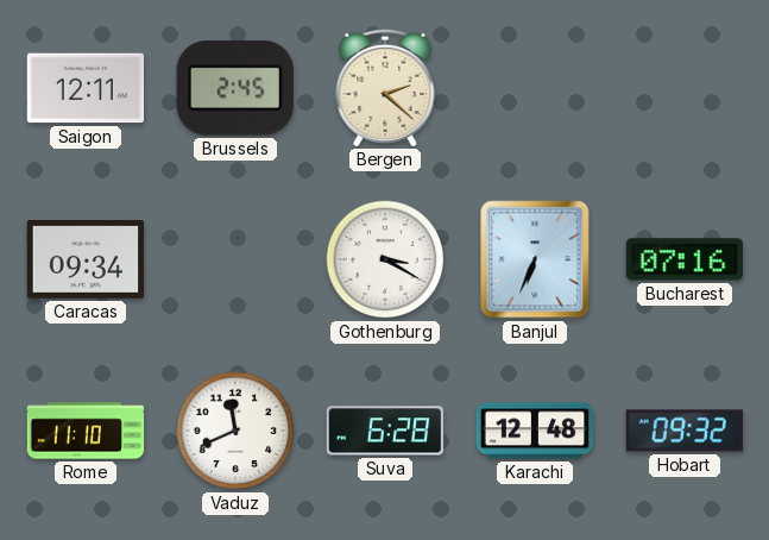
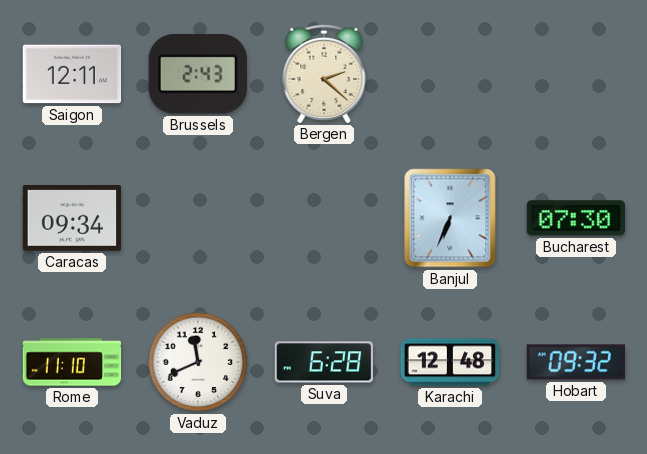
Brussels: 2:45 -> 2:43
Gothenburg: 3:20 -> none
Bucharest: 07:16 -> 07:30
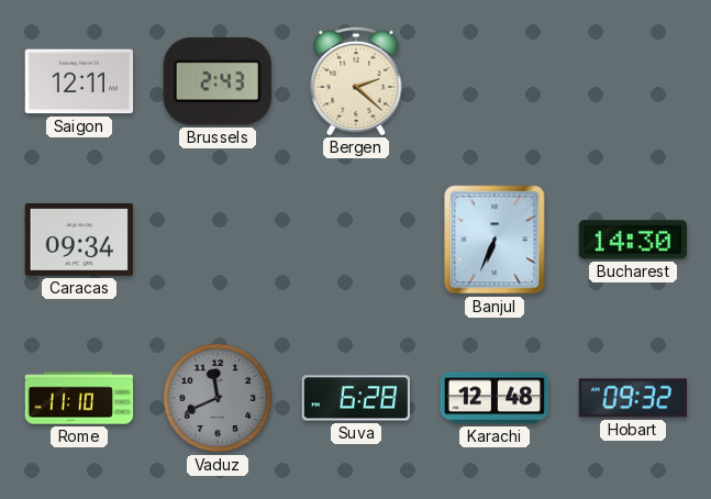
Bucharest: 07:30 -> 14:30
Vaduz dial: white -> grey
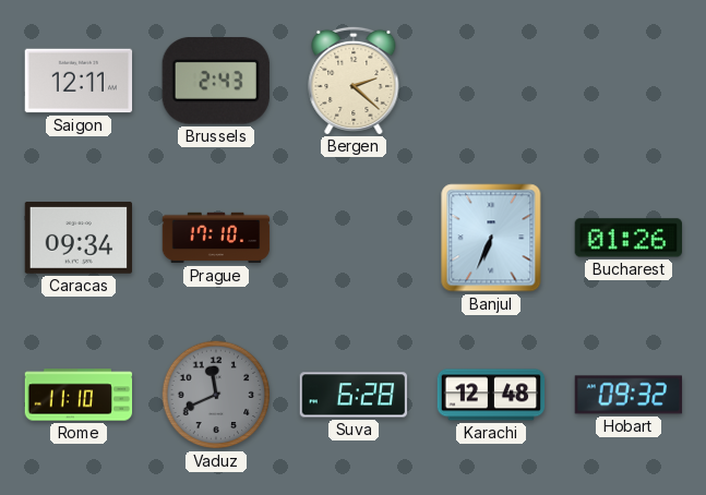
Prague: none -> 17:10
Bucharest: 14:30 -> 01:26
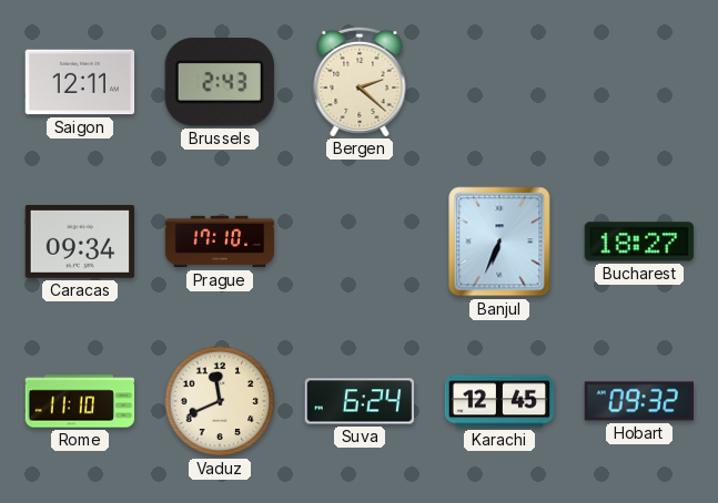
Bucharest: 01:26 -> 18:27
Vaduz dial: grey -> cream
Suva: 6:28 -> 6:24
Karachi: 12:48 -> 12:45
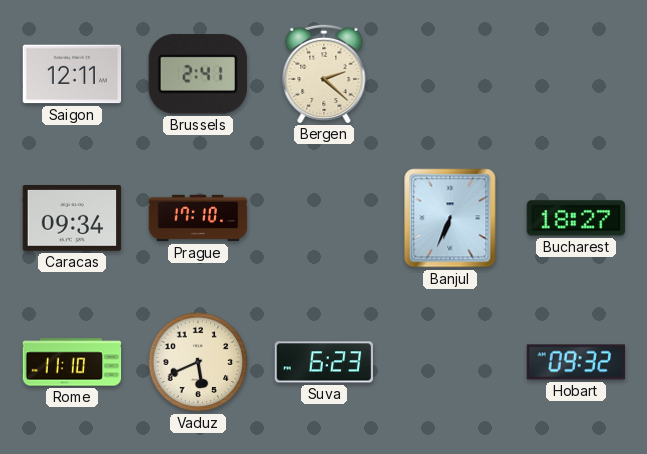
Brussels: 2:43 -> 2:41
Vaduz: 11:41 -> 5:41
Suva: 6:24 -> 6:23
Karachi: 12:45 -> none
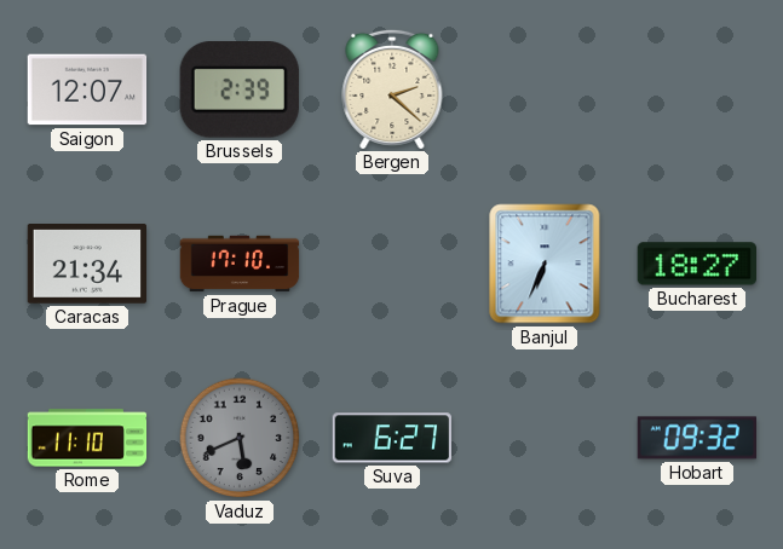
Saigon: 12:11 -> 12:07
Brussels: 2:41 -> 2:39
Caracas: 09:34 -> 21:34
Vaduz dial: cream -> grey
Suva: 6:23 -> 6:27
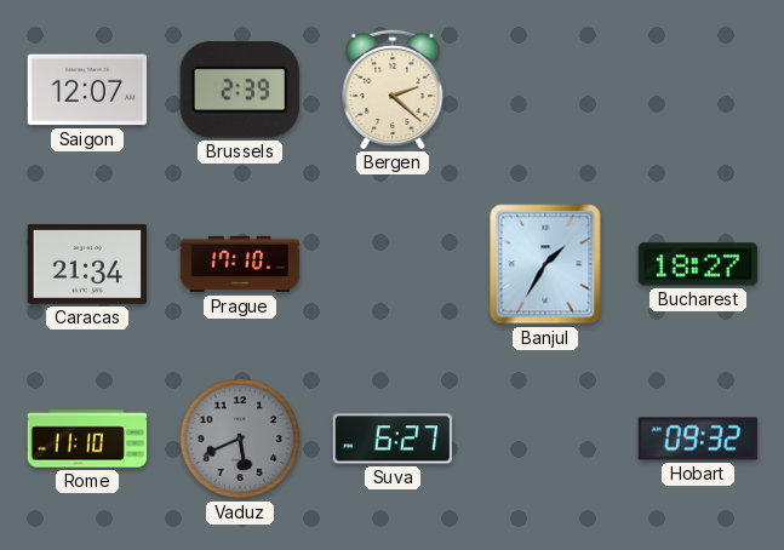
Banjul: 6:34 -> 1:35
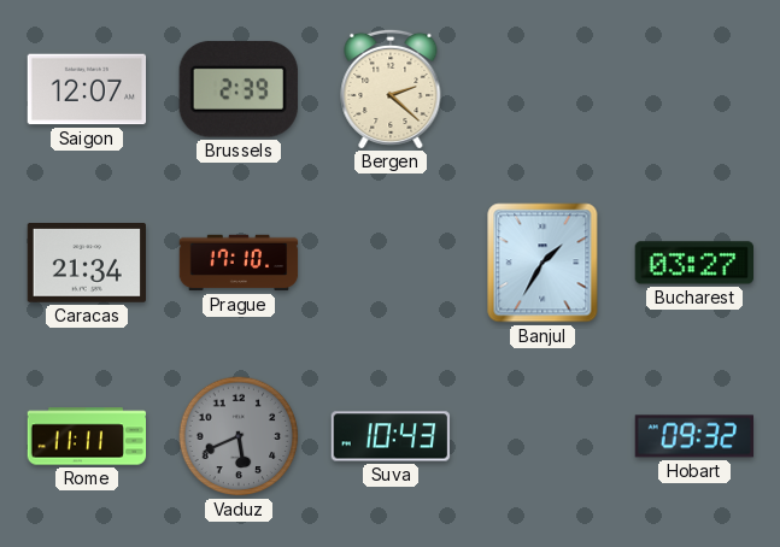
Bucharest: 18:27 -> 03:27
Rome: 11:10 -> 11:11
Suva: 6:27 -> 10:43
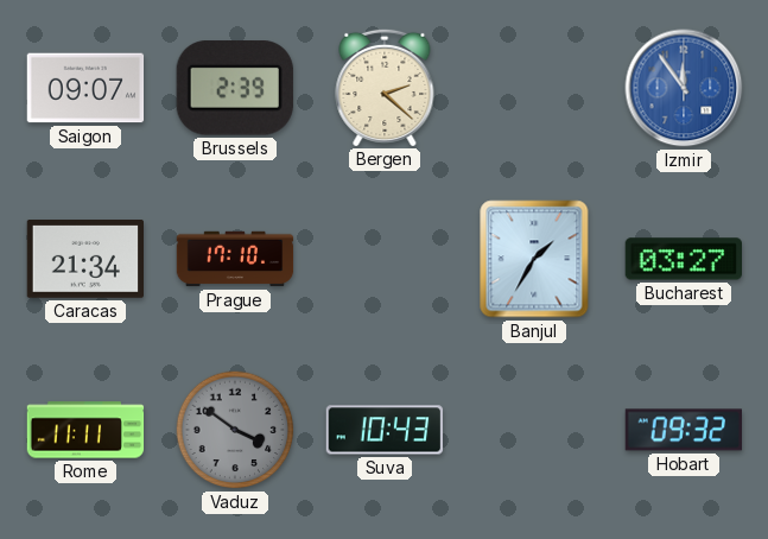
Saigon: 12:07 -> 09:07
Izmir: none -> 11:54
Vaduz: 5:41 -> 3:51
